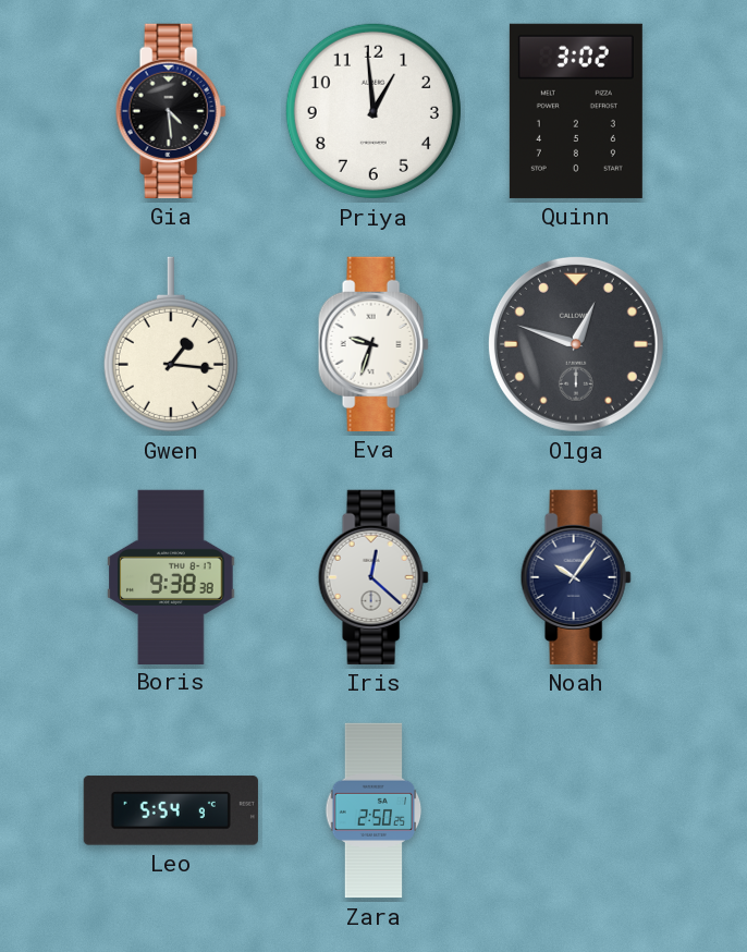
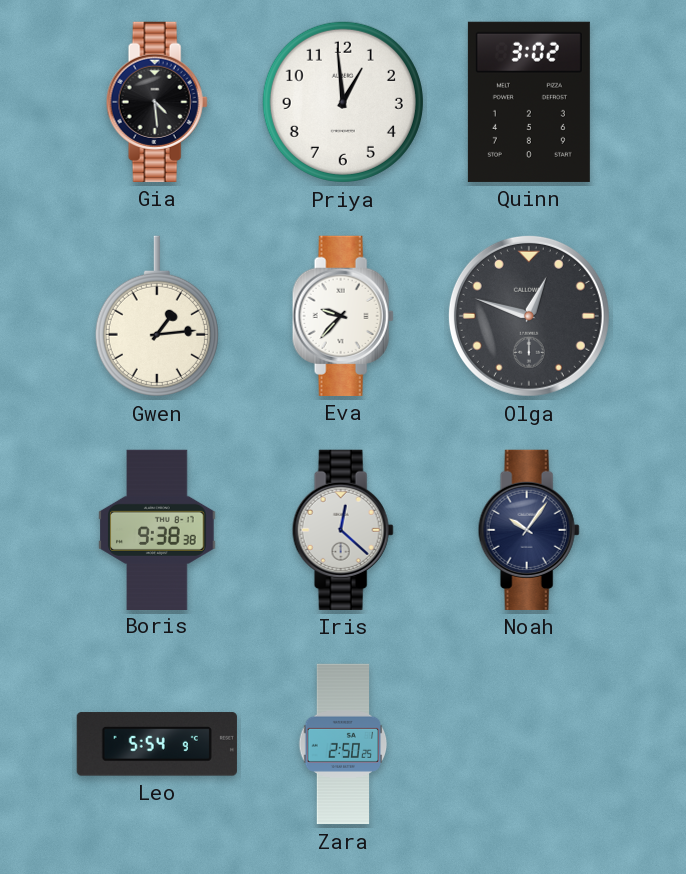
Gwen: 1:16 -> 1:14
Eva: 9:33 -> 9:37
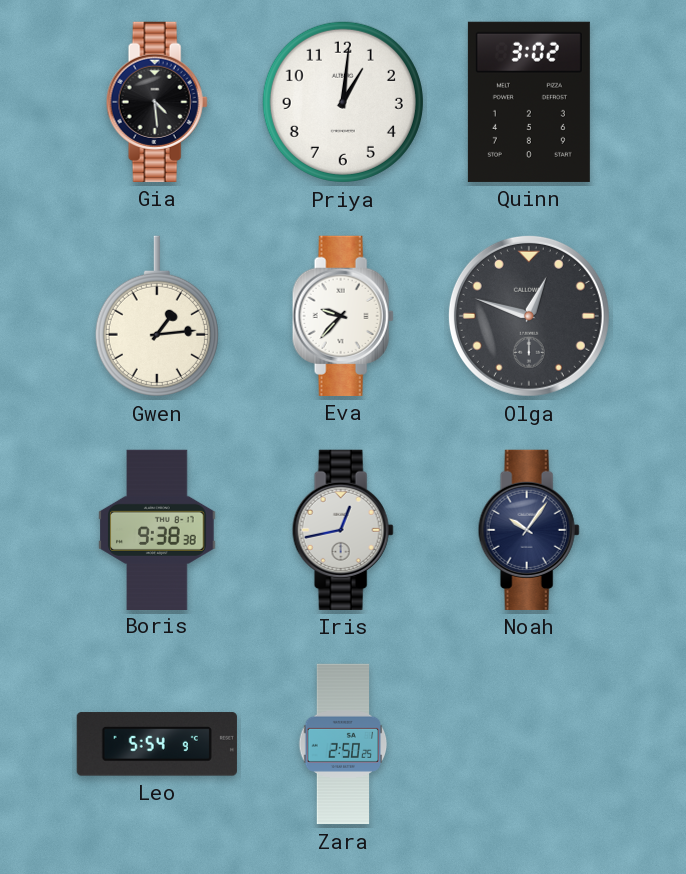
Priya: 12:59 -> 1:01
Iris: 12:22 -> 12:43
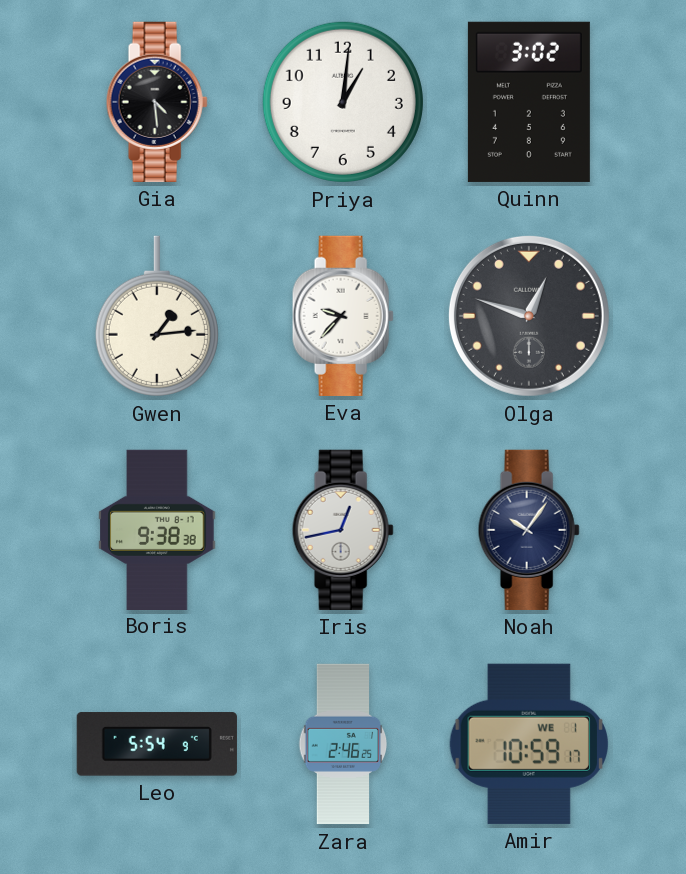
Zara: 2:50 -> 2:46
Amir: none -> 10:59
